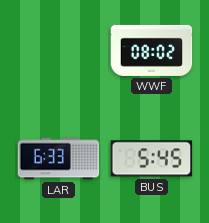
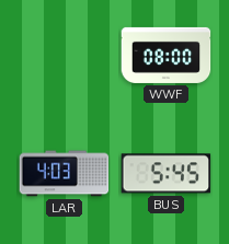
WWF: 08:02 -> 08:00
LAR: 6:33 -> 4:03
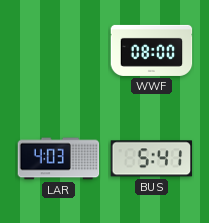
BUS: 5:45 -> 5:41
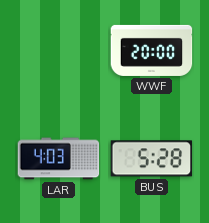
WWF: 08:00 -> 20:00
BUS: 5:41 -> 5:28
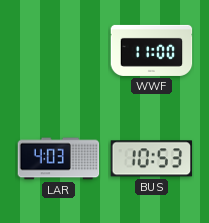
WWF: 20:00 -> 11:00
BUS: 5:28 -> 10:53
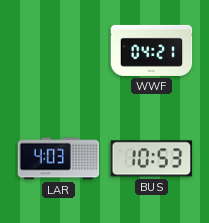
WWF: 11:00 -> 04:21
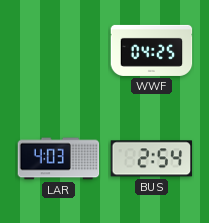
WWF: 04:21 -> 04:25
BUS: 10:53 -> 2:54
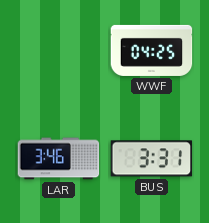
LAR: 4:03 -> 3:46
BUS: 2:54 -> 3:31
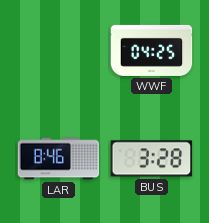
LAR: 3:46 -> 8:46
BUS: 3:31 -> 3:28
